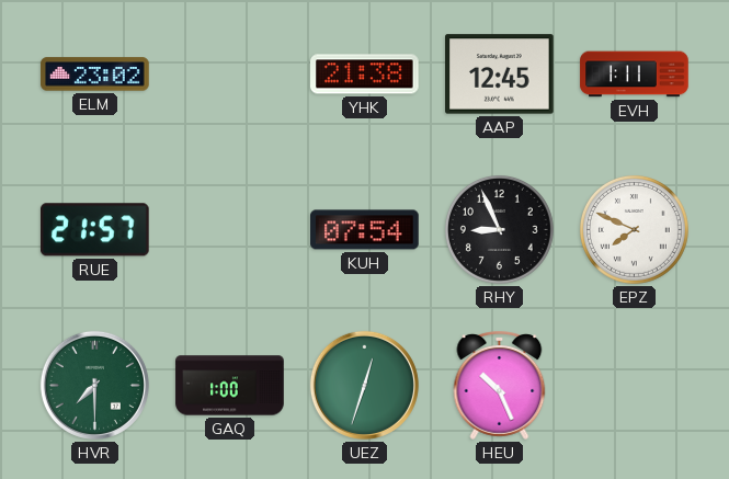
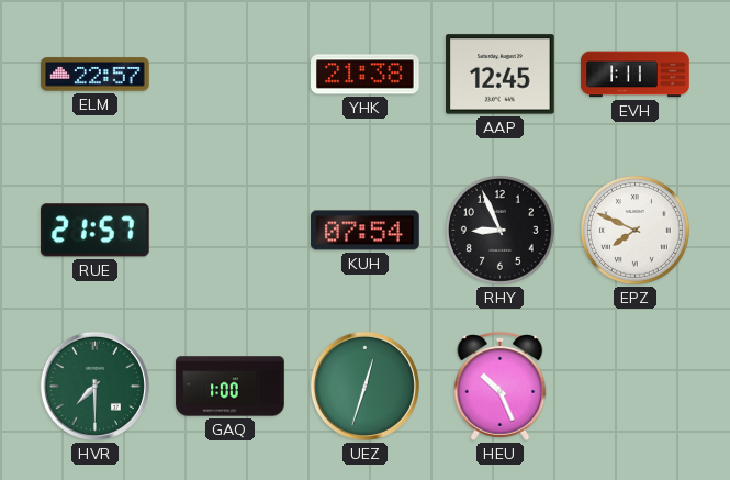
ELM: 23:02 -> 22:57
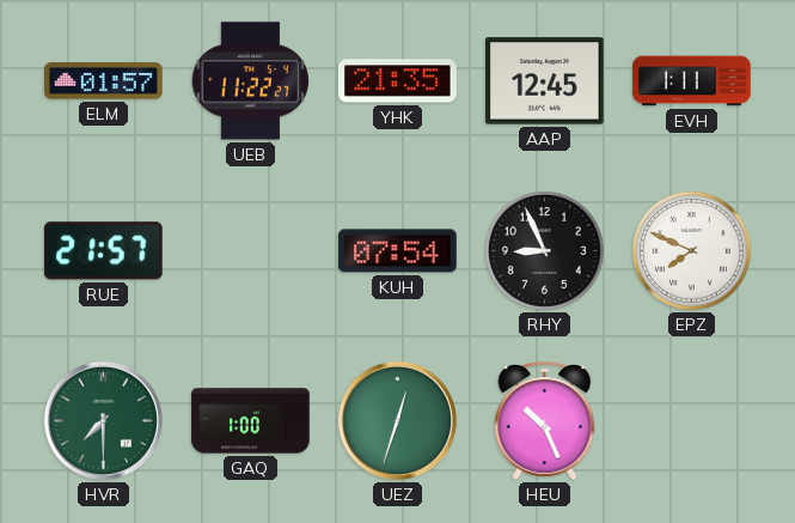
ELM: 22:57 -> 01:57
UEB: none -> 11:22
YHK: 21:38 -> 21:35
